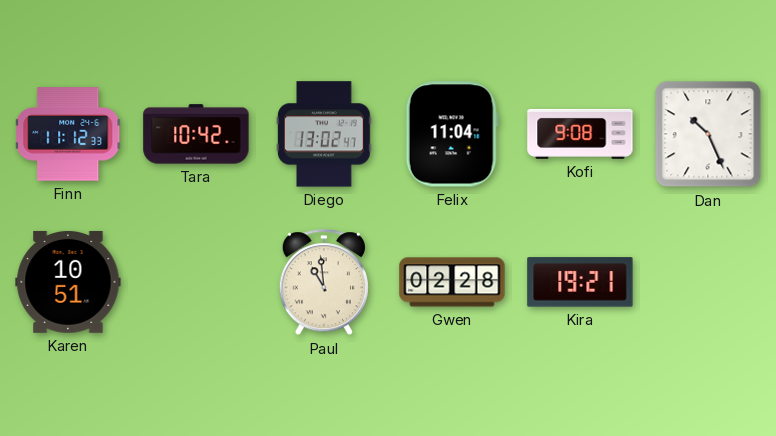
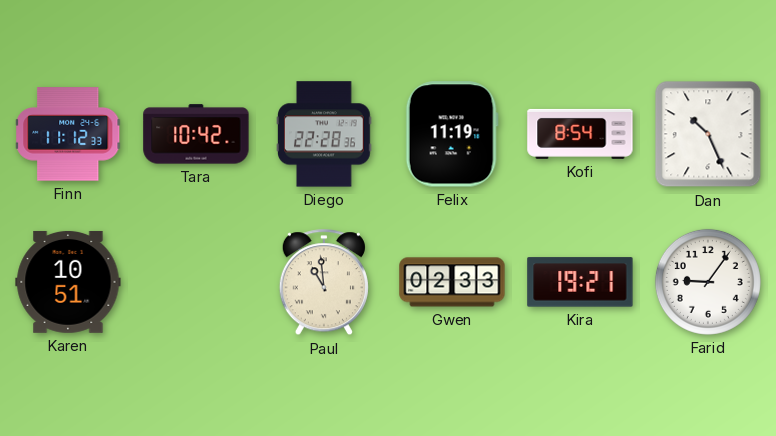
Diego: 13:02 -> 22:28
Felix: 11:04 -> 11:19
Kofi: 9:08 -> 8:54
Gwen: 02:28 -> 02:33
Farid: none -> 9:06
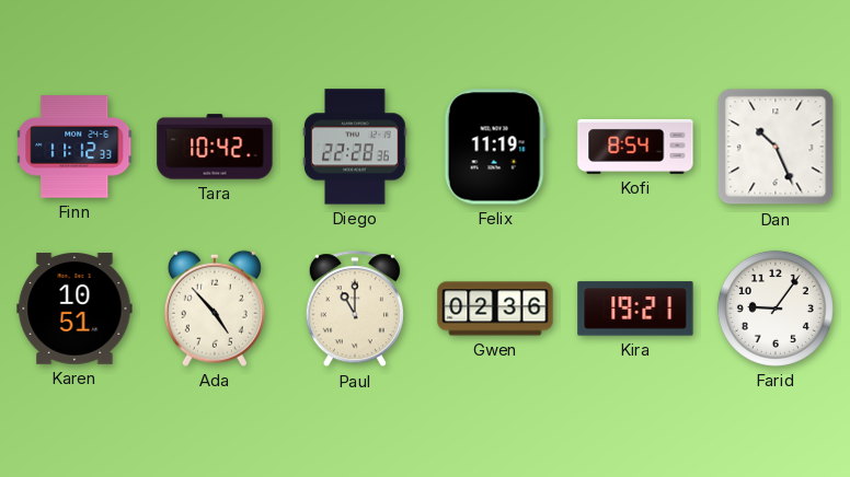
Ada: none -> 4:53
Paul: 10:59 -> 11:00
Gwen: 02:33 -> 02:36
